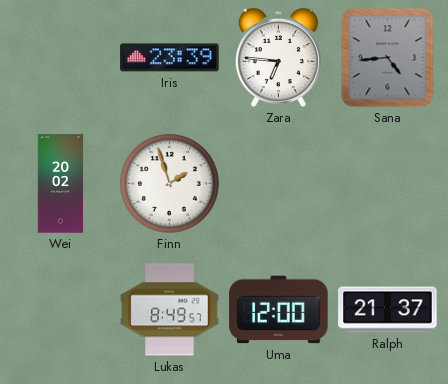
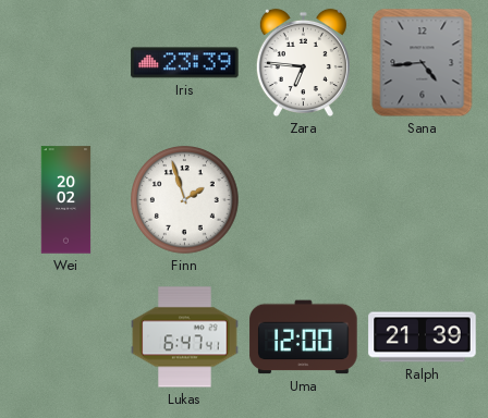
Lukas: 8:49 -> 6:47
Ralph: 21:37 -> 21:39
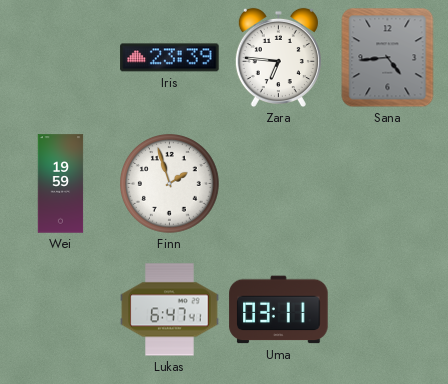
Wei: 20:02 -> 19:59
Uma: 12:00 -> 03:11
Ralph: 21:39 -> none
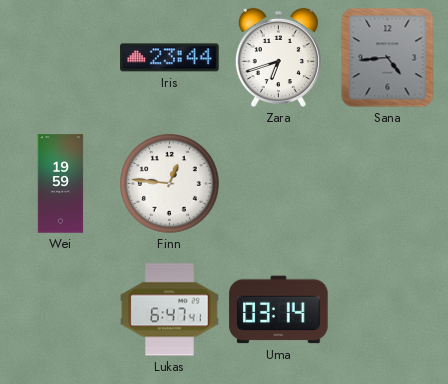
Iris: 23:39 -> 23:44
Zara: 6:46 -> 6:42
Finn: 1:57 -> 12:46
Uma: 03:11 -> 03:14
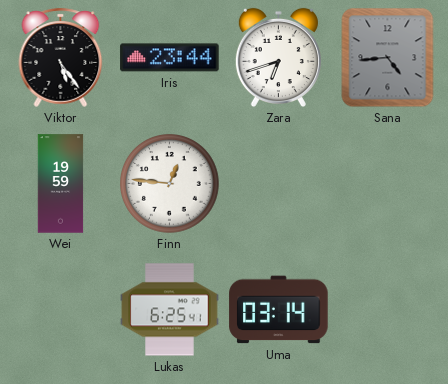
Viktor: none -> 5:24
Lukas: 6:47 -> 6:25
